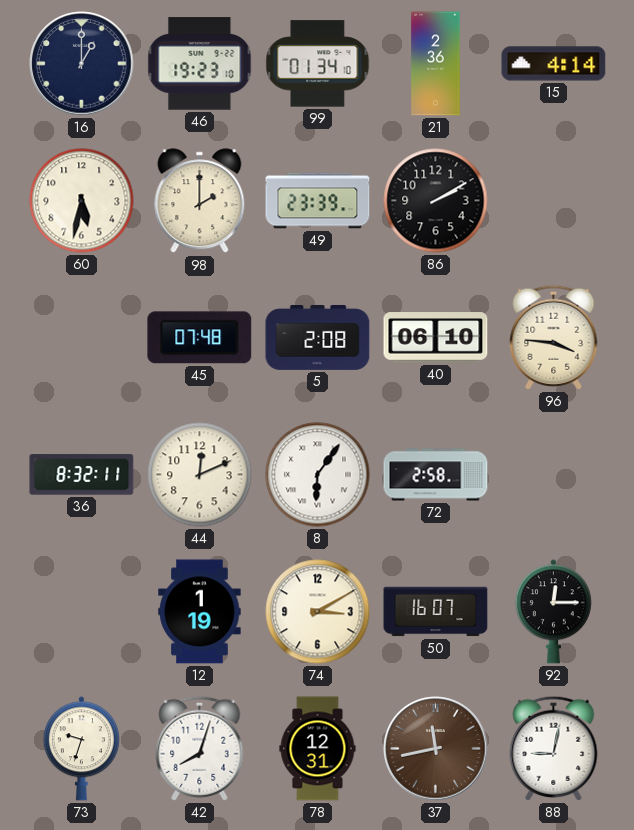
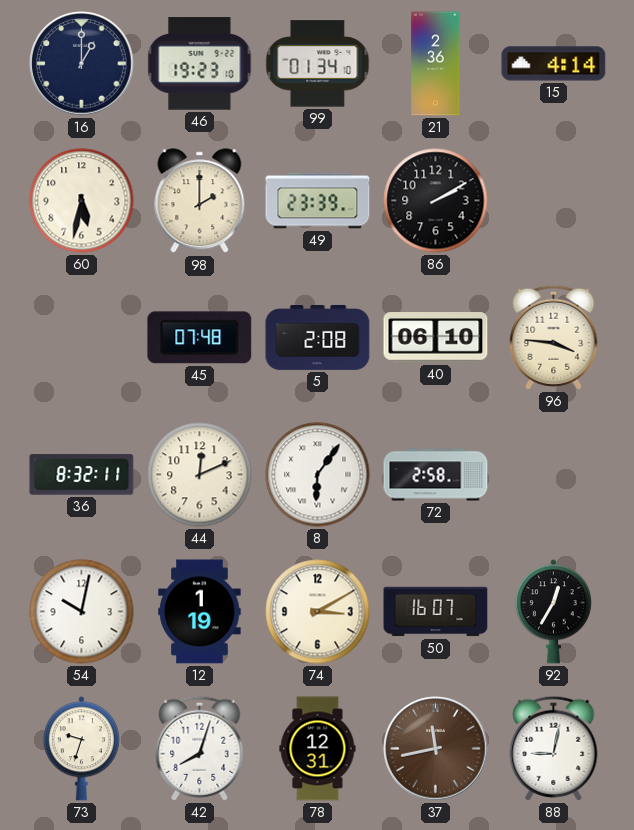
54: none -> 10:02
92: 12:15 -> 12:35
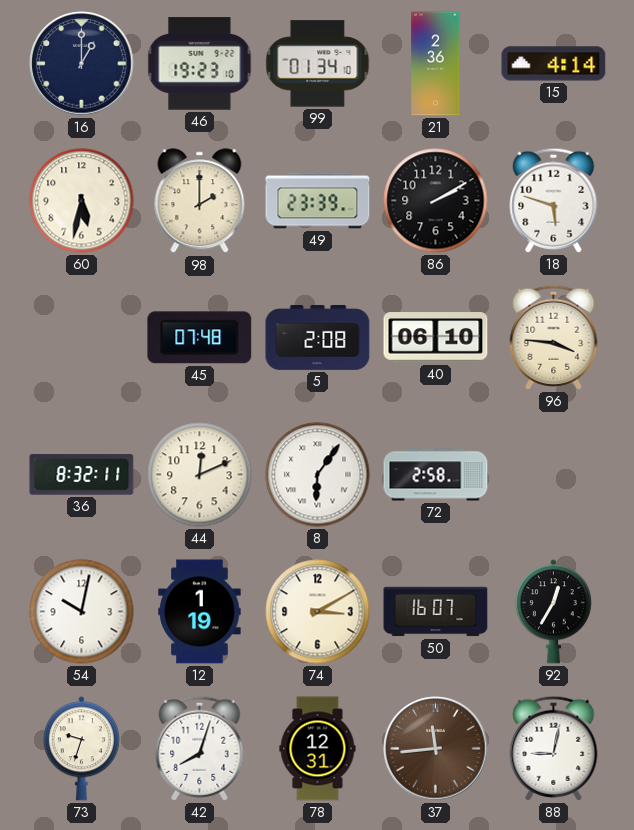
18: none -> 5:48
37: 11:43 -> 11:44
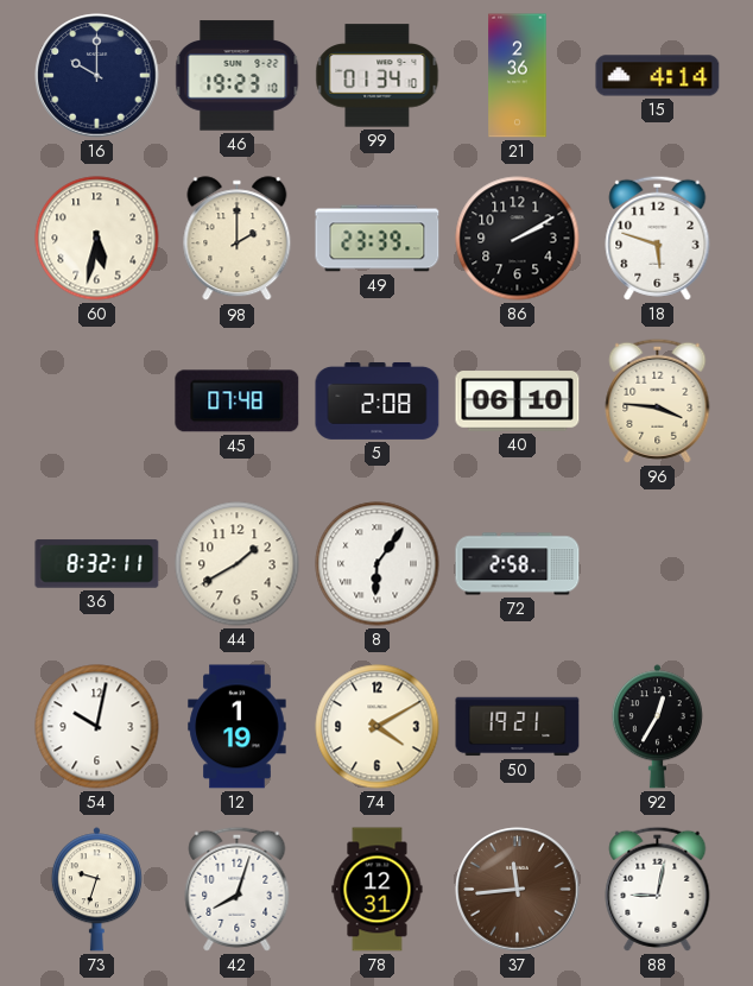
16: 1:00 -> 10:00
44: 12:11 -> 1:40
74: 3:10 -> 4:10
50: 16:07 -> 19:21
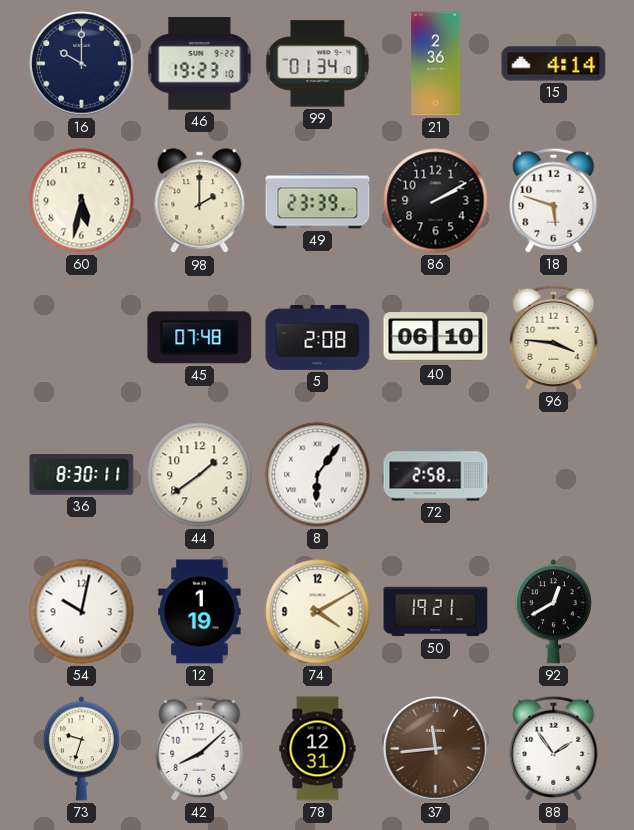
36: 8:32 -> 8:30
44: 1:40 -> 1:39
92: 12:35 -> 12:40
42: 8:03 -> 8:08
88: 9:02 -> 1:54
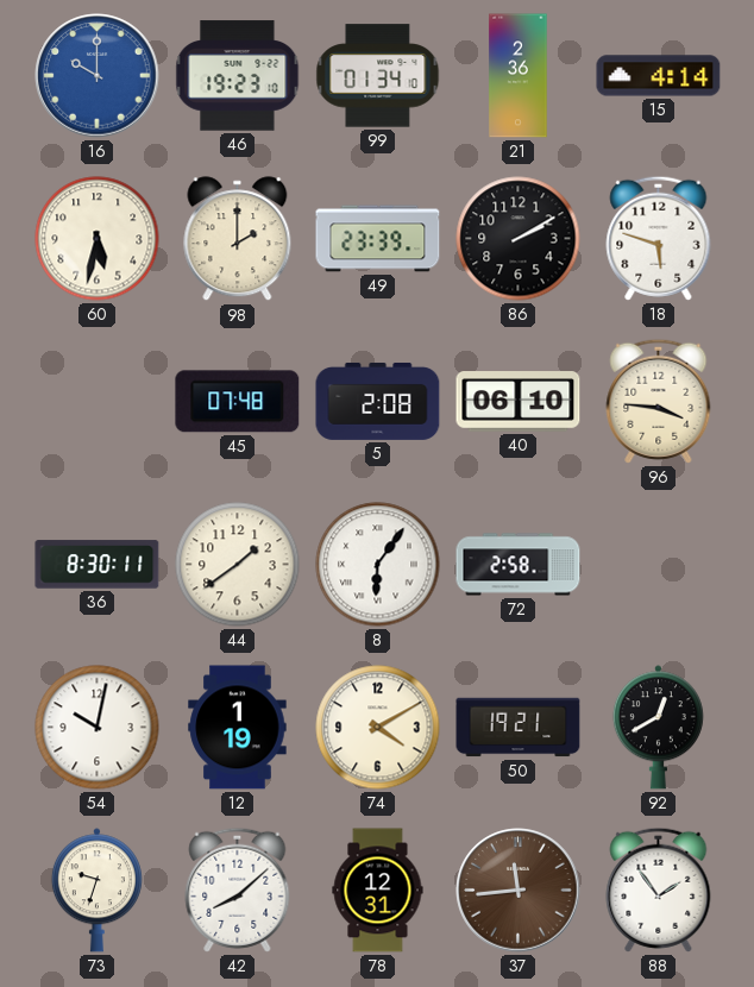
16 dial: navy -> blue
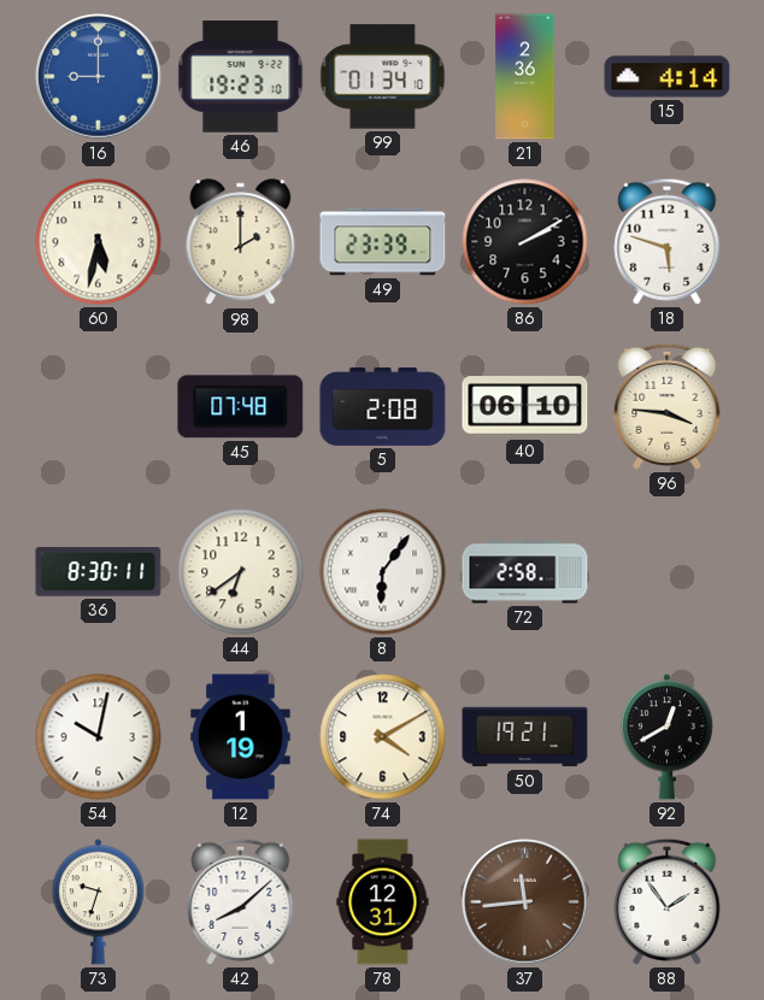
16: 10:00 -> 9:00
44: 1:39 -> 6:39
